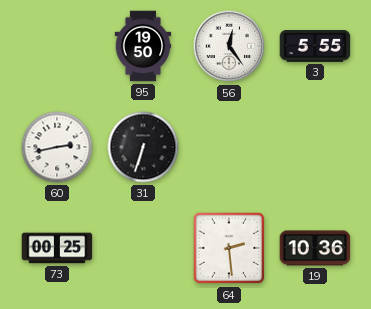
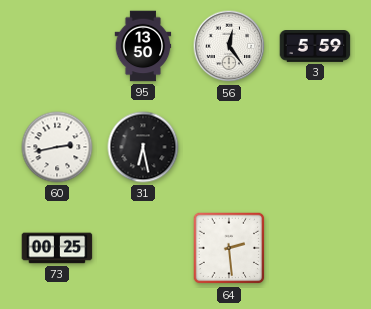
95: 19:50 -> 13:50
3: 5:55 -> 5:59
31: 6:33 -> 6:28
19: 10:36 -> none
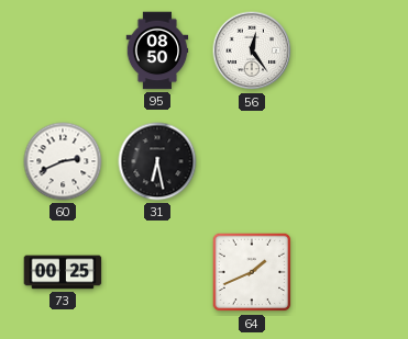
95: 13:50 -> 08:50
3: 5:59 -> none
60: 2:43 -> 2:41
64: 2:29 -> 1:41
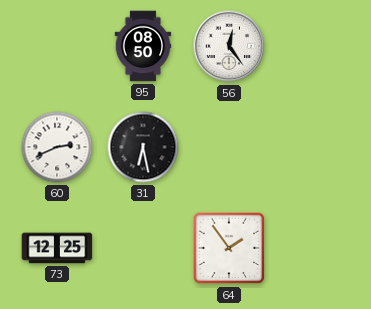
73: 00:25 -> 12:25
64: 1:41 -> 1:54
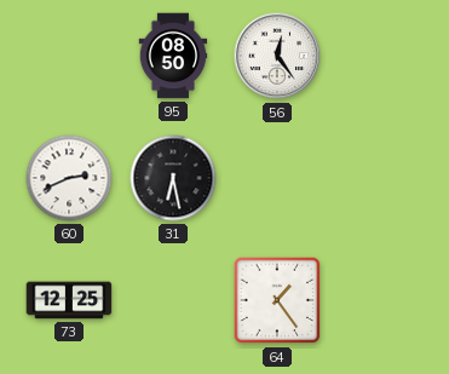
64: 1:54 -> 1:24
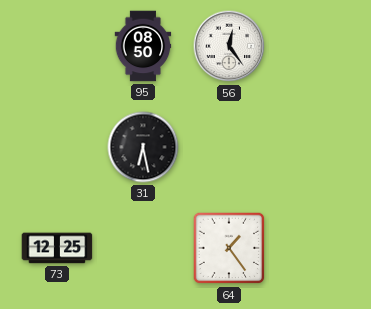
60: 2:41 -> none
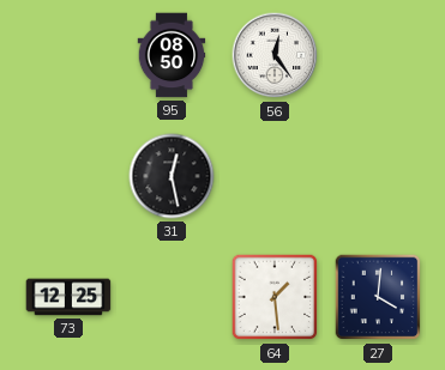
31: 6:28 -> 12:28
64: 1:24 -> 1:29
27: none -> 4:01
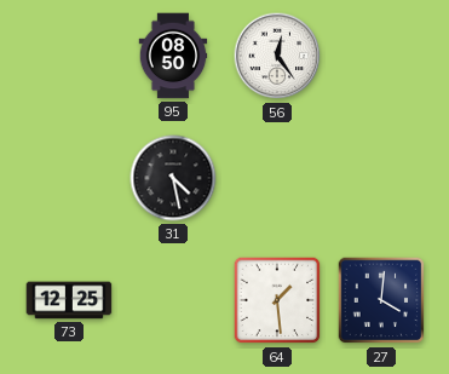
31: 12:28 -> 4:28
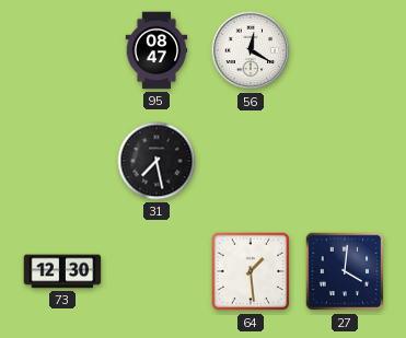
95: 08:50 -> 08:47
56: 12:24 -> 12:20
31: 4:28 -> 7:28
73: 12:25 -> 12:30
